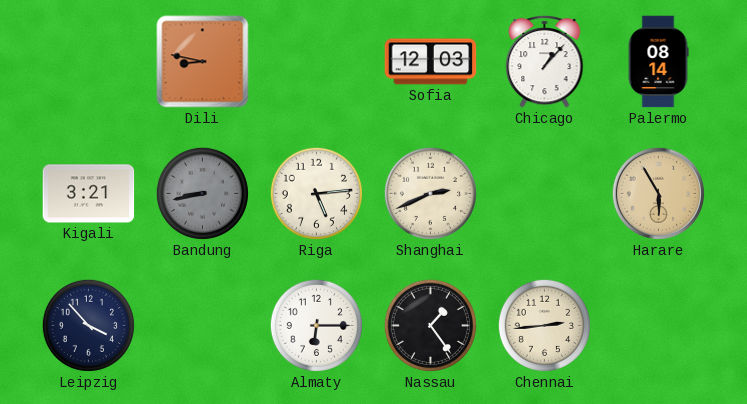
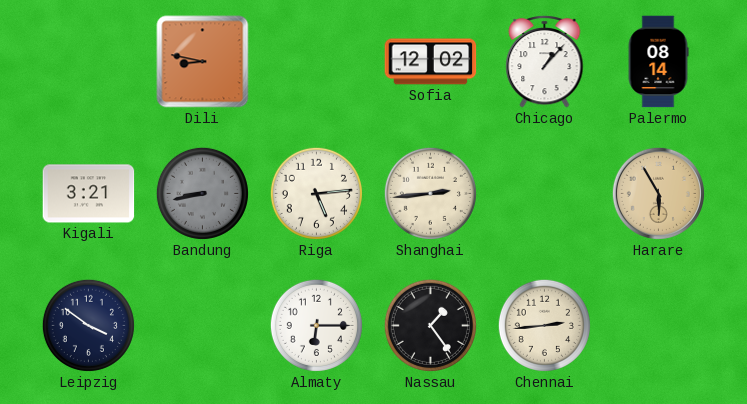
Sofia: 12:03 -> 12:02
Shanghai: 2:41 -> 2:44
Leipzig: 3:53 -> 3:51
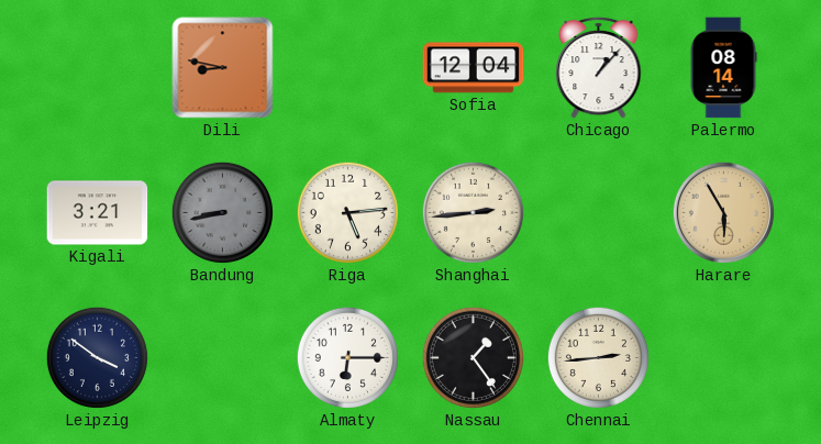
Sofia: 12:02 -> 12:04
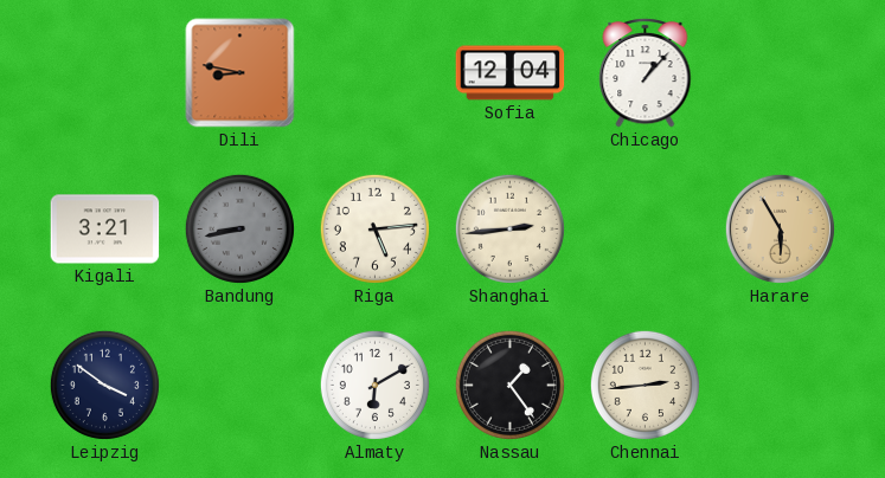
Palermo: 08:14 -> none
Almaty: 6:15 -> 6:10
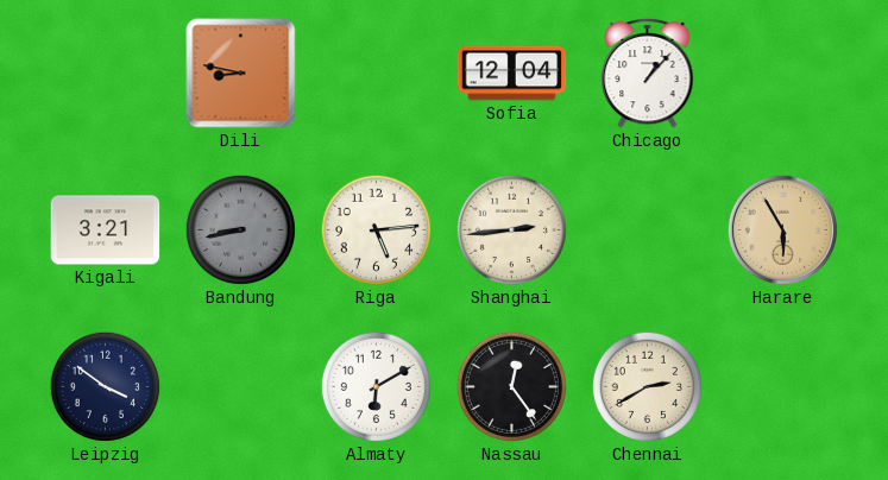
Nassau: 1:24 -> 12:24
Chennai: 2:44 -> 2:40
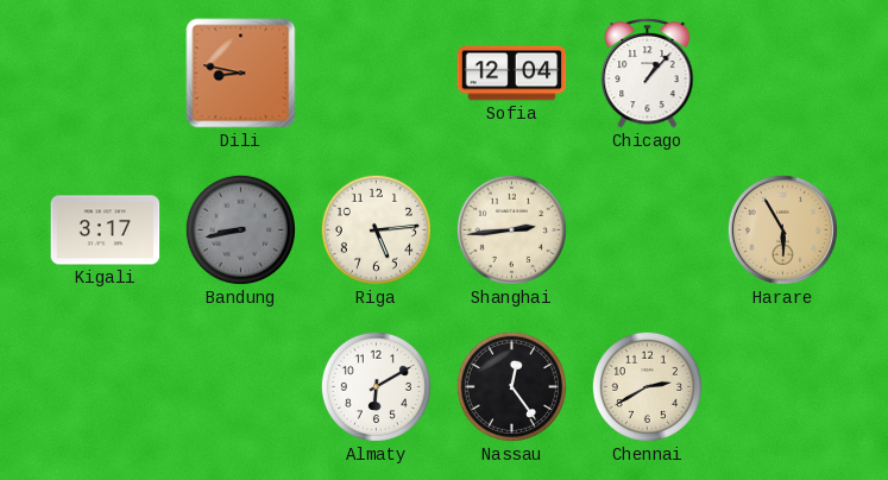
Kigali: 3:21 -> 3:17
Leipzig: 3:51 -> none
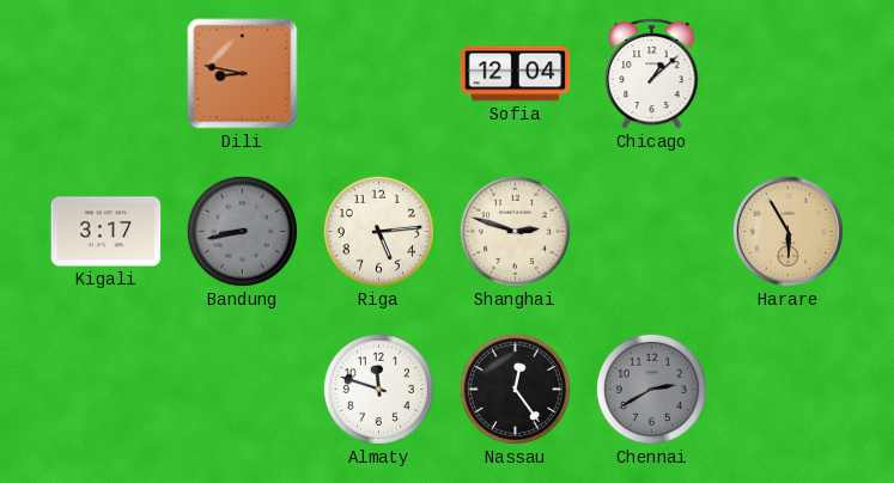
Chicago: 1:07 -> 1:08
Shanghai: 2:44 -> 2:48
Almaty: 6:10 -> 11:48
Chennai dial: cream -> grey
